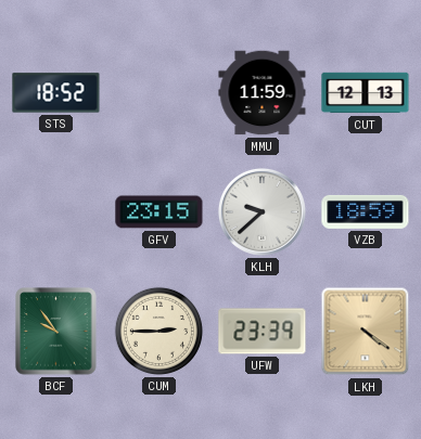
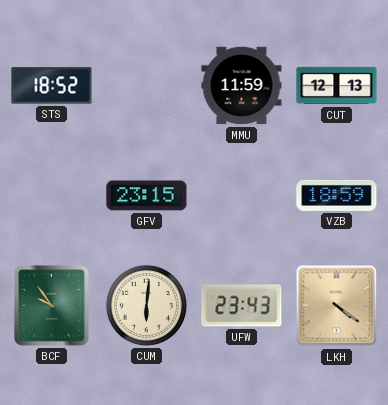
KLH: 9:38 -> none
CUM: 2:45 -> 6:01
UFW: 23:39 -> 23:43
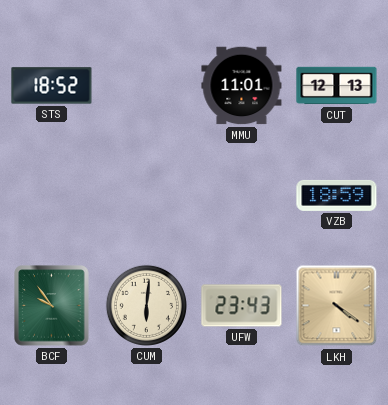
MMU: 11:59 -> 11:01
GFV: 23:15 -> none
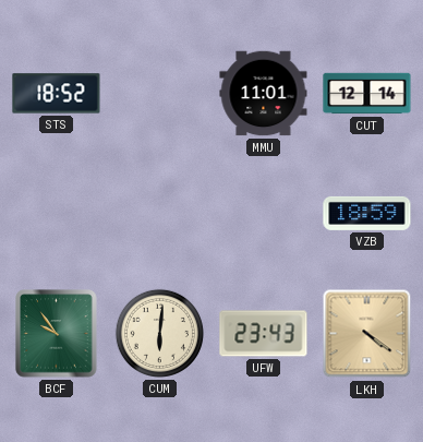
CUT: 12:13 -> 12:14
